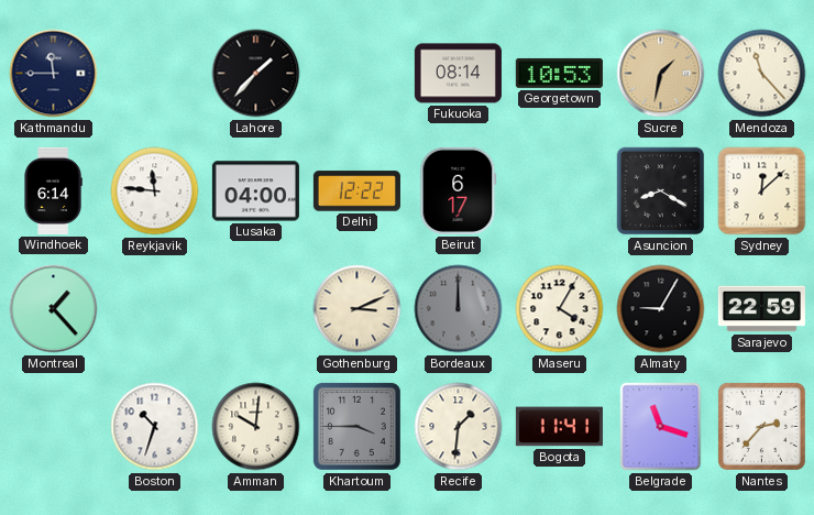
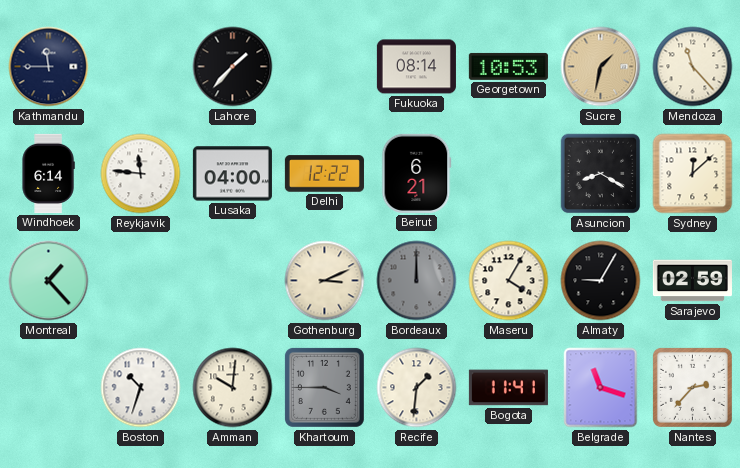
Beirut: 6:17 -> 6:21
Sarajevo: 22:59 -> 02:59
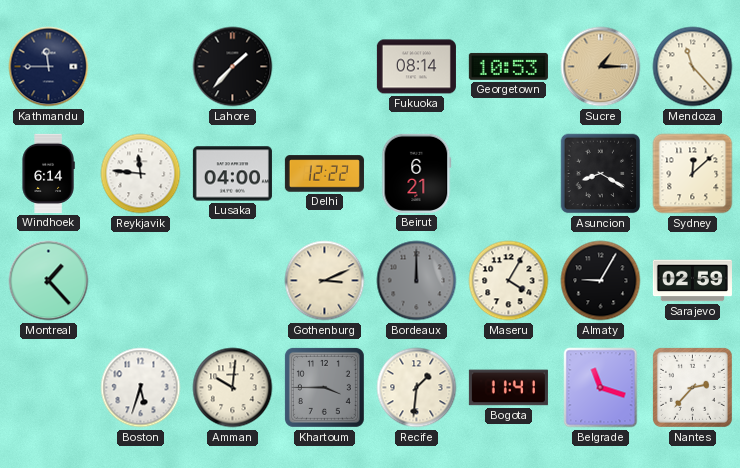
Sucre: 1:32 -> 1:15
Boston: 10:33 -> 5:33
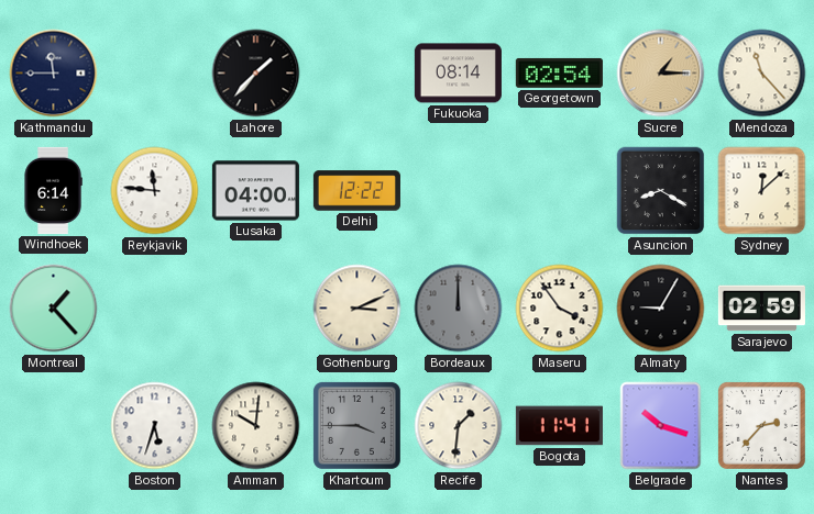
Georgetown: 10:53 -> 02:54
Beirut: 6:21 -> none
Maseru: 4:05 -> 3:54
Belgrade: 11:18 -> 10:18
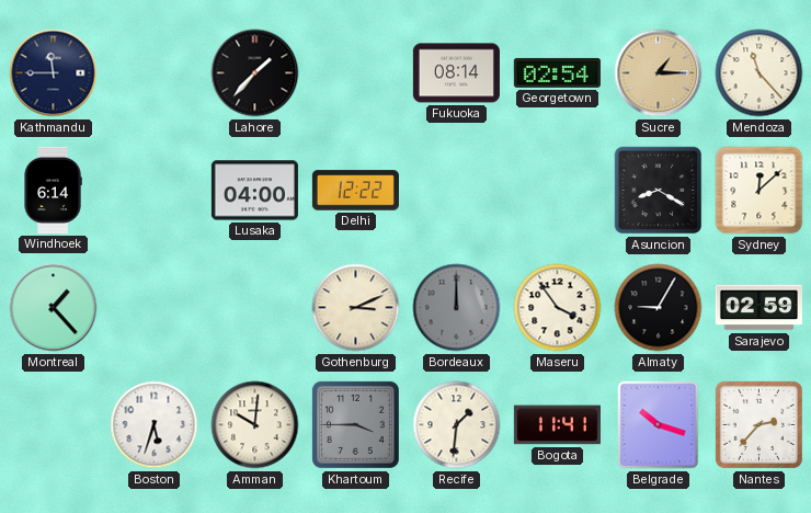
Reykjavik: 11:46 -> none
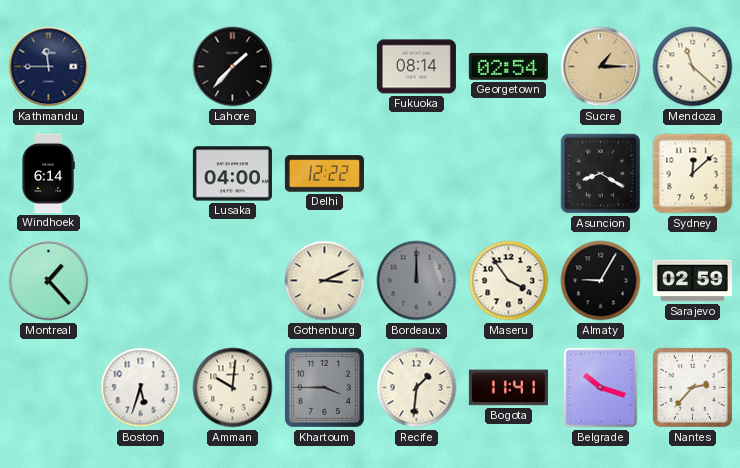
Mendoza: 11:23 -> 11:22
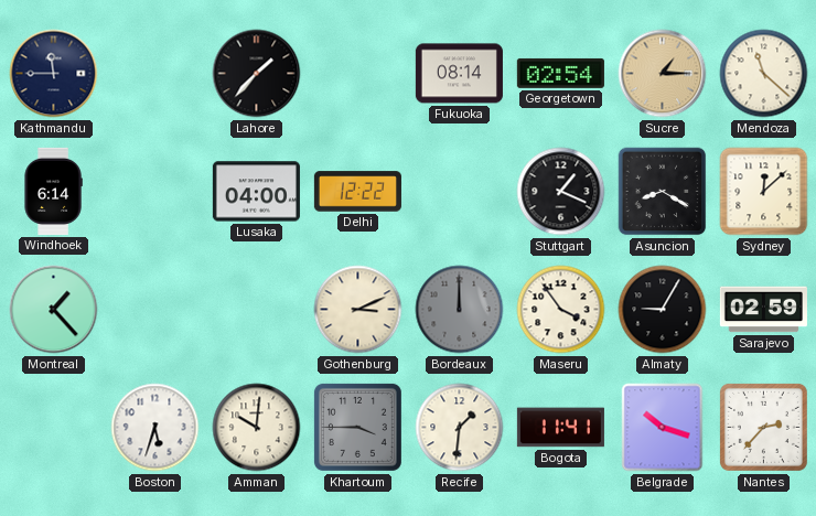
Stuttgart: none -> 1:19
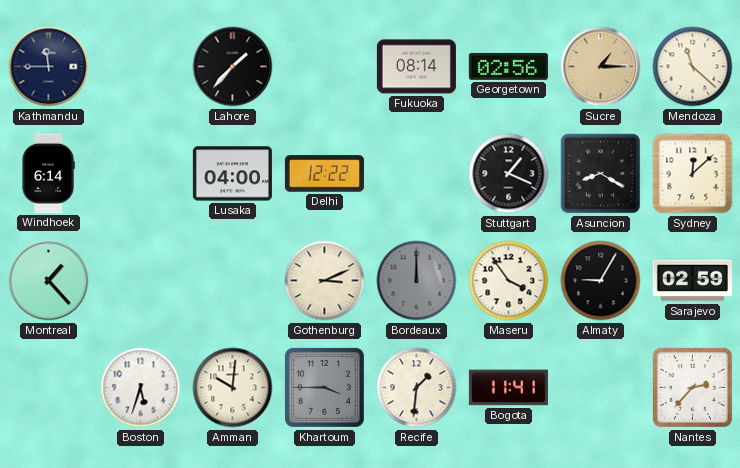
Georgetown: 02:54 -> 02:56
Belgrade: 10:18 -> none
